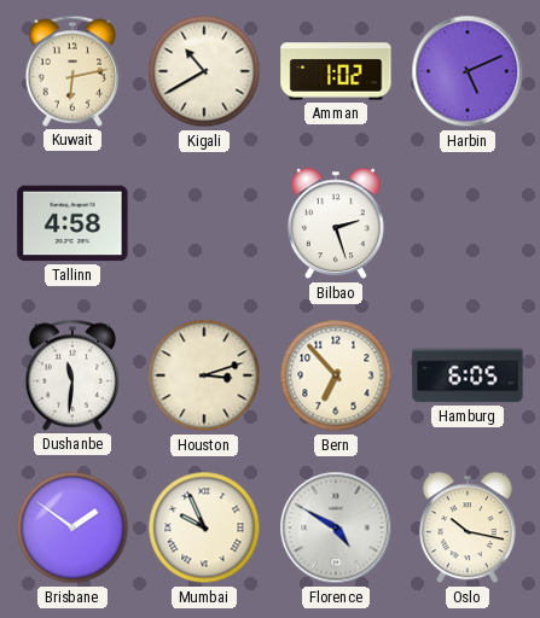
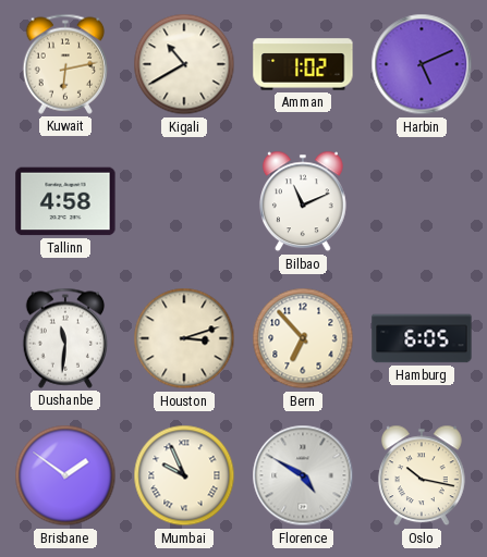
Bilbao: 2:27 -> 11:11
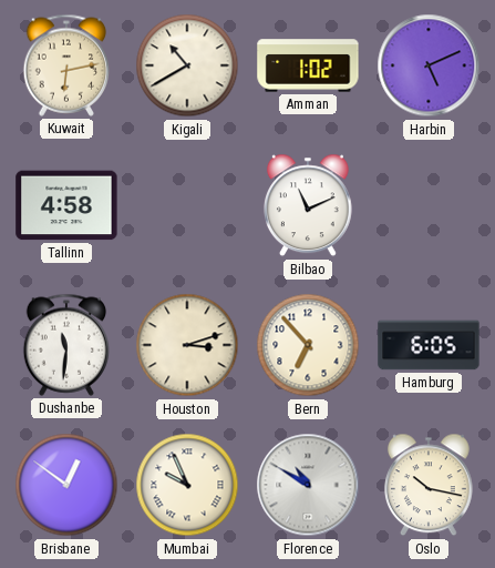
Brisbane: 1:51 -> 12:51
Florence: 4:50 -> 10:50
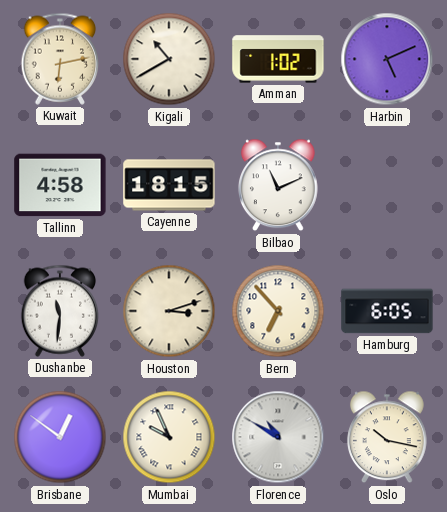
Cayenne: none -> 18:15
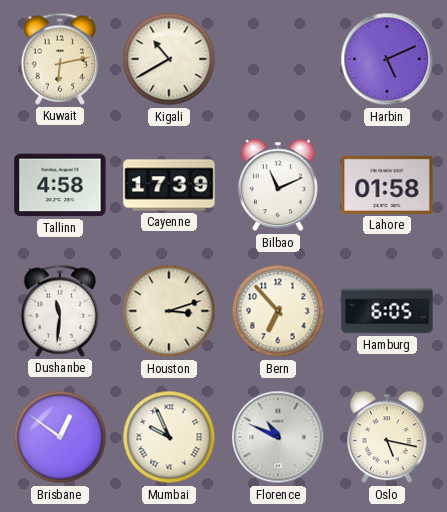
Amman: 1:02 -> none
Cayenne: 18:15 -> 17:39
Lahore: none -> 01:58
Florence: 10:50 -> 10:49
Oslo: 10:17 -> 5:17
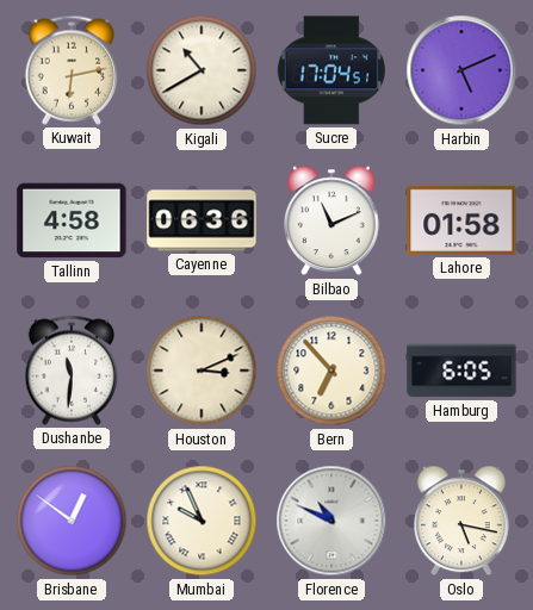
Sucre: none -> 17:04
Cayenne: 17:39 -> 06:36
Houston: 3:12 -> 3:11
